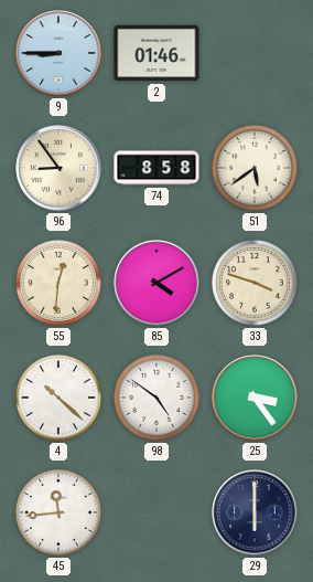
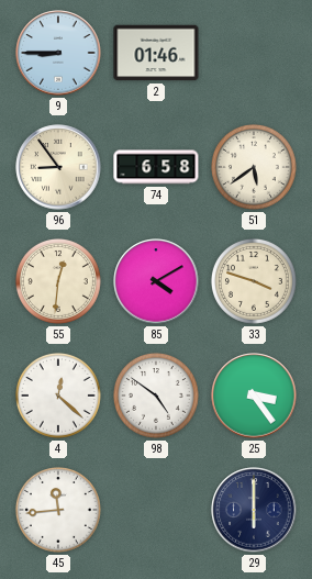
74: 8:58 -> 6:58
4: 10:22 -> 12:22
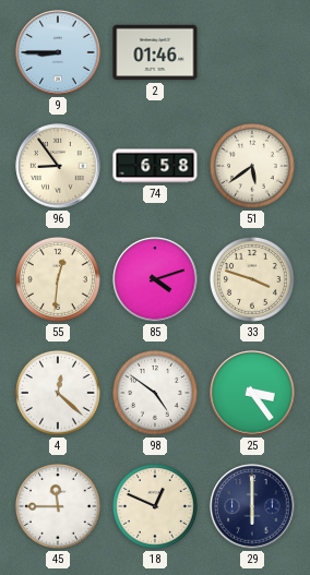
85: 4:10 -> 4:12
45: 11:44 -> 11:45
18: none -> 12:49
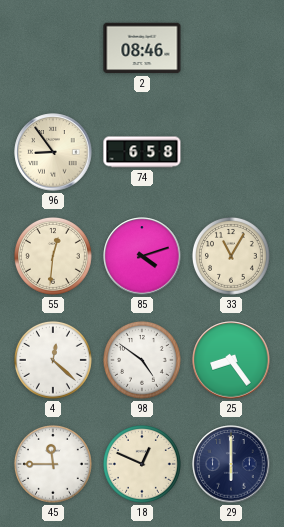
9: 8:45 -> none
2: 01:46 -> 08:46
51: 5:39 -> none
33: 3:48 -> 11:05
25: 3:24 -> 8:24
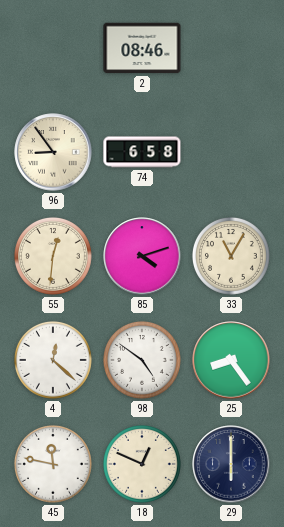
45: 11:45 -> 11:47
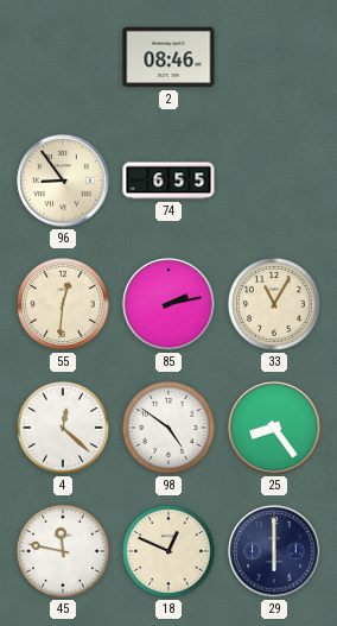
74: 6:58 -> 6:55
85: 4:12 -> 2:13
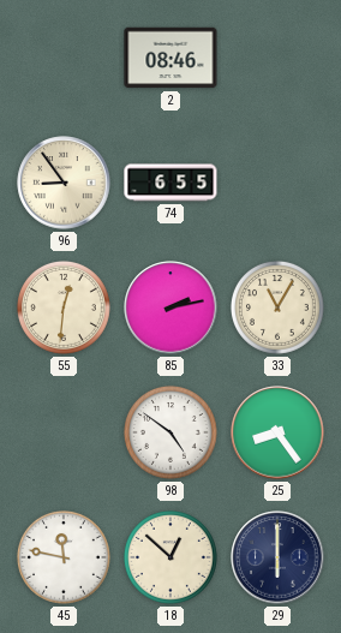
4: 12:22 -> none
18: 12:49 -> 12:52
